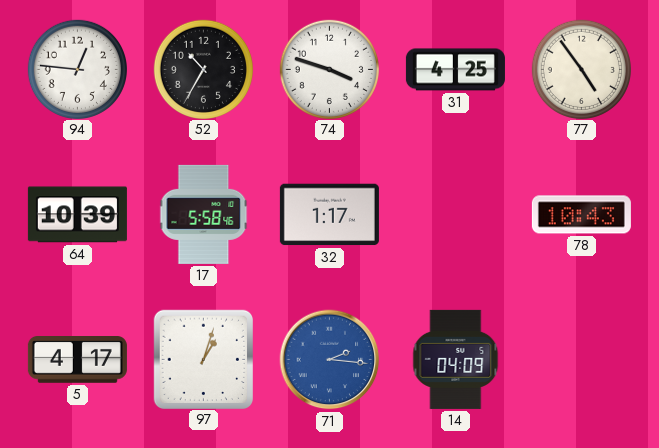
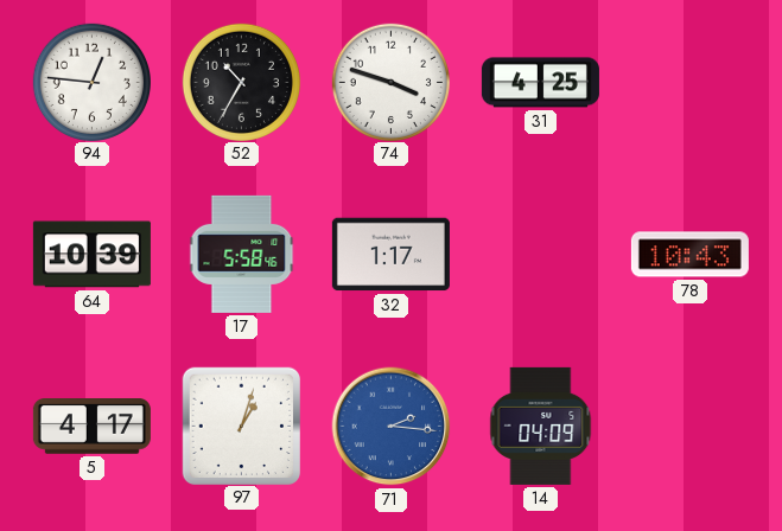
77: 4:54 -> none
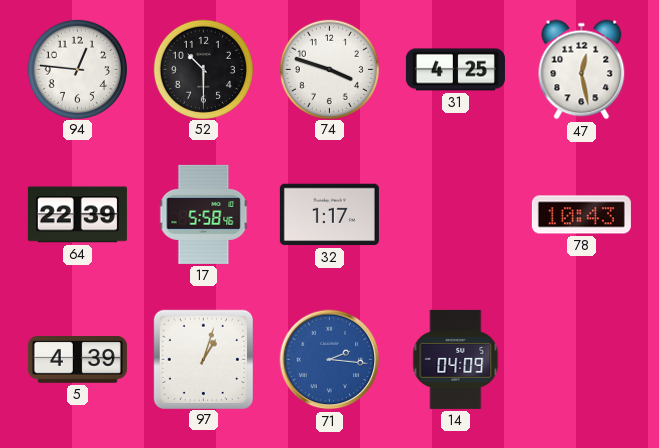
52: 10:35 -> 10:30
47: none -> 12:28
64: 10:39 -> 22:39
5: 4:17 -> 4:39
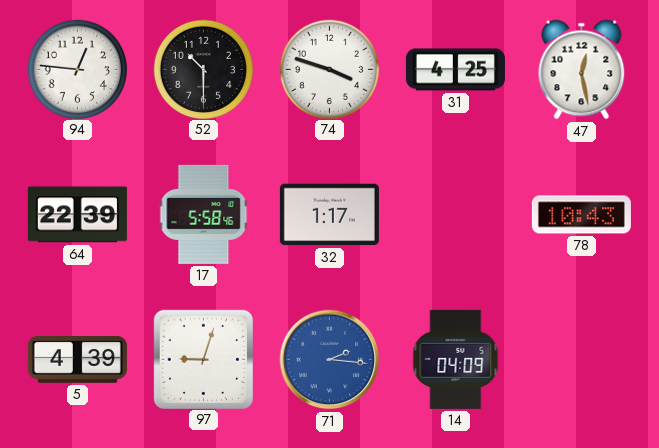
97: 1:03 -> 9:03
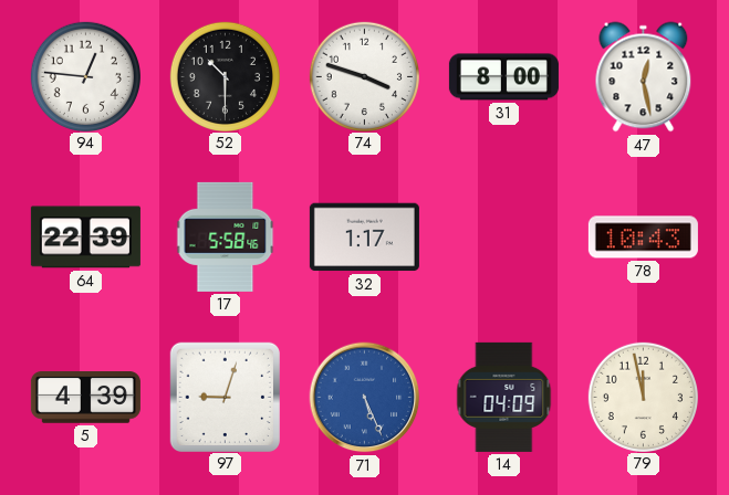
31: 4:25 -> 8:00
71: 2:16 -> 5:26
79: none -> 11:58
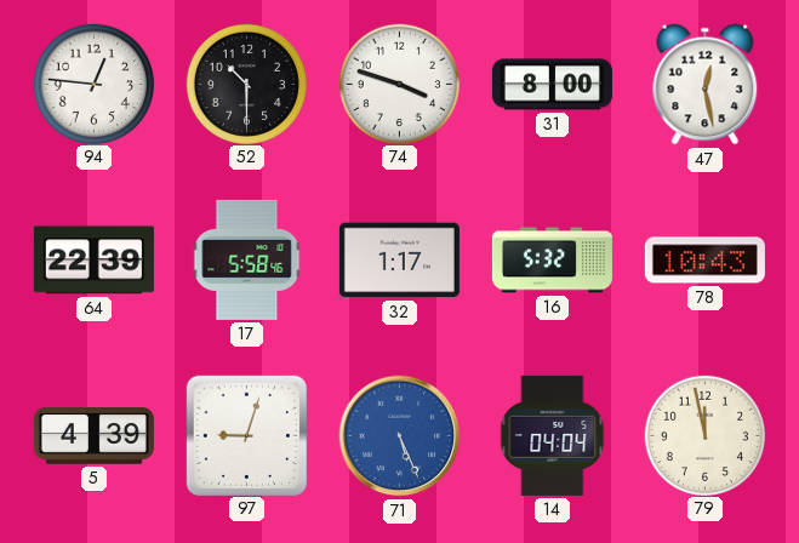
16: none -> 5:32
14: 04:09 -> 04:04
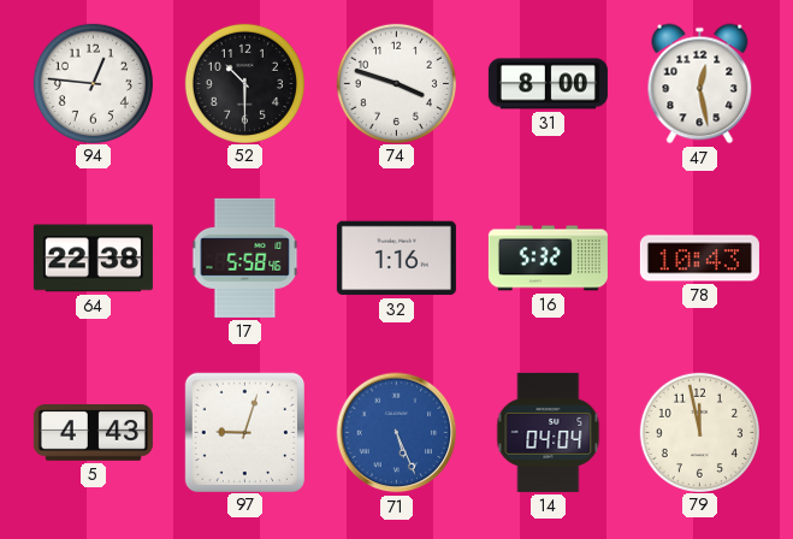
64: 22:39 -> 22:38
32: 1:17 -> 1:16
5: 4:39 -> 4:43
